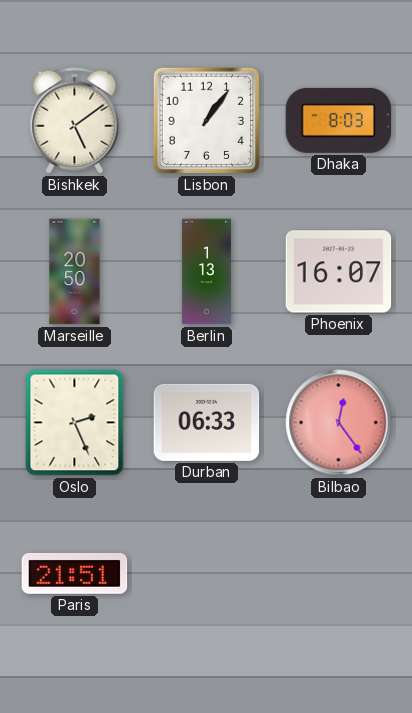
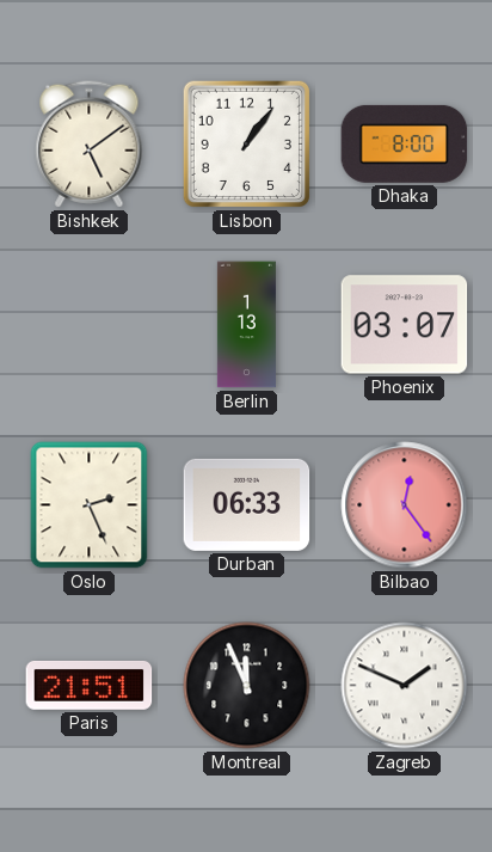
Dhaka: 8:03 -> 8:00
Marseille: 20:50 -> none
Phoenix: 16:07 -> 03:07
Montreal: none -> 11:56
Zagreb: none -> 1:49
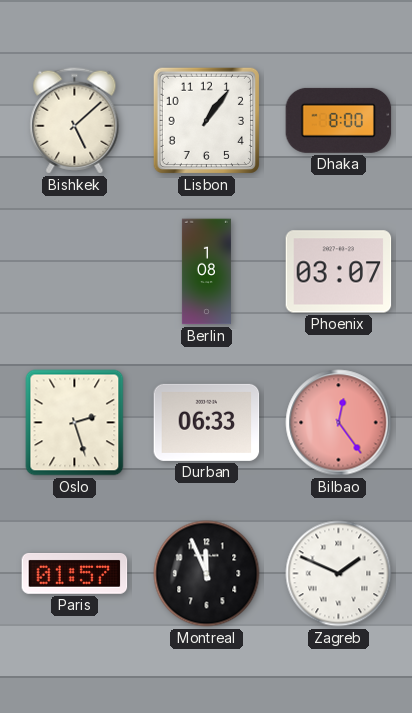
Bishkek: 5:09 -> 5:08
Berlin: 1:13 -> 1:08
Oslo: 2:26 -> 2:27
Paris: 21:51 -> 01:57
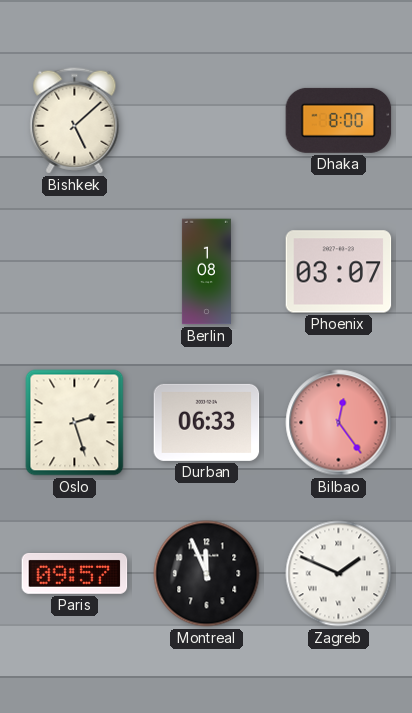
Lisbon: 1:06 -> none
Paris: 01:57 -> 09:57
